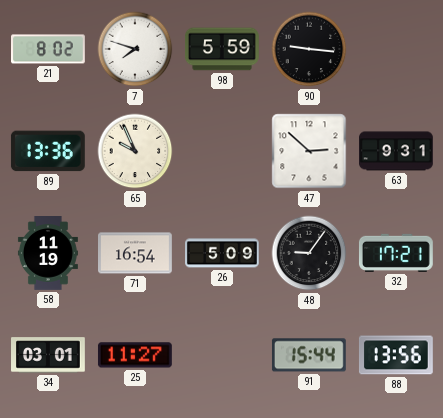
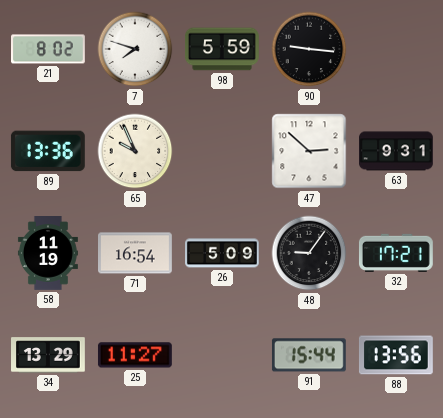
34: 03:01 -> 13:29
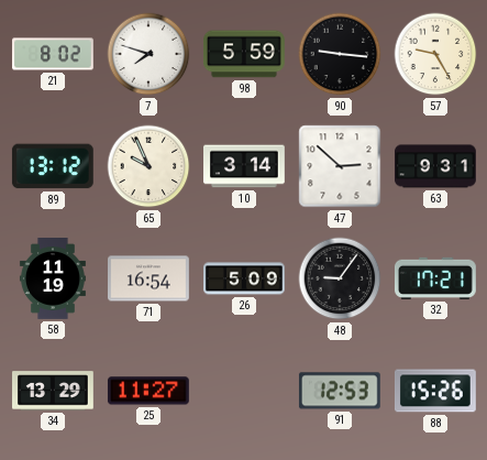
57: none -> 9:25
89: 13:36 -> 13:12
10: none -> 3:14
91: 15:44 -> 12:53
88: 13:56 -> 15:26
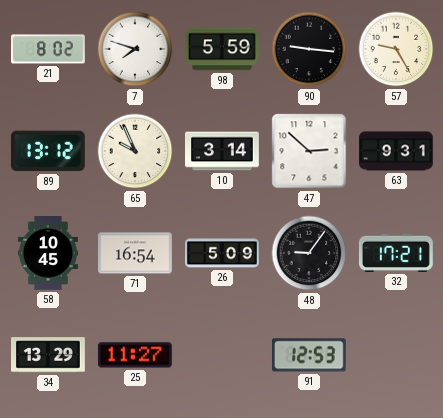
58: 11:19 -> 10:45
88: 15:26 -> none
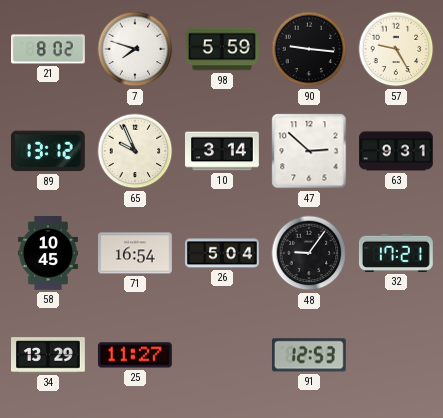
26: 5:09 -> 5:04
